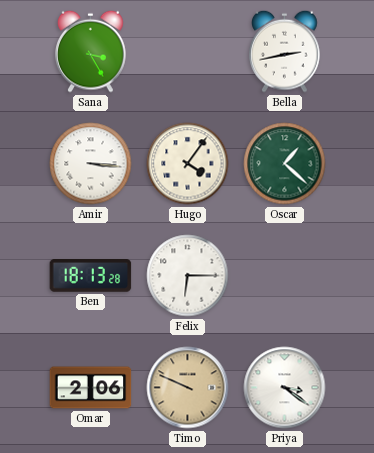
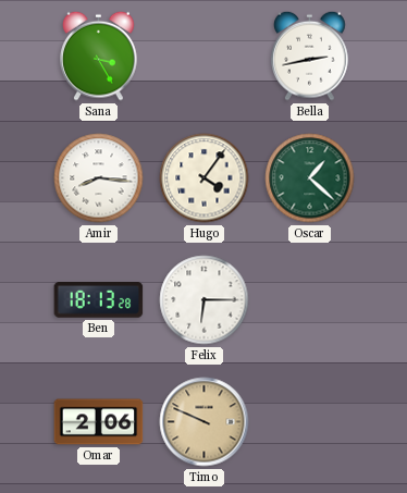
Amir: 3:16 -> 8:16
Priya: 3:21 -> none
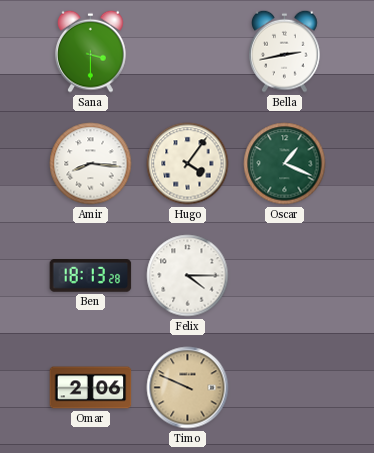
Sana: 3:25 -> 3:30
Oscar: 1:22 -> 1:19
Felix: 6:15 -> 4:15
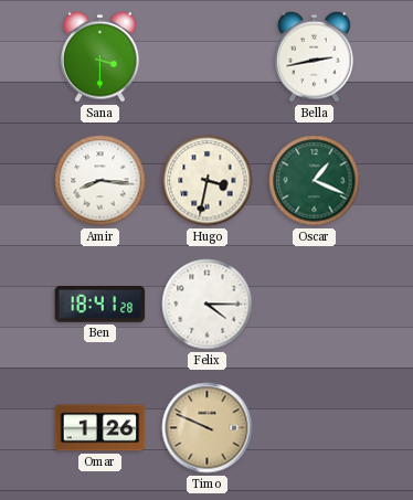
Hugo: 4:06 -> 3:32
Ben: 18:13 -> 18:41
Omar: 2:06 -> 1:26
